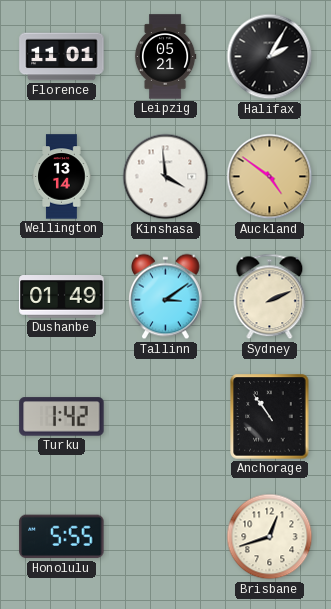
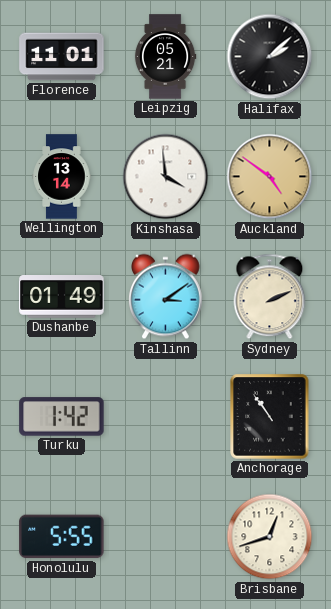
Halifax: 2:05 -> 2:08
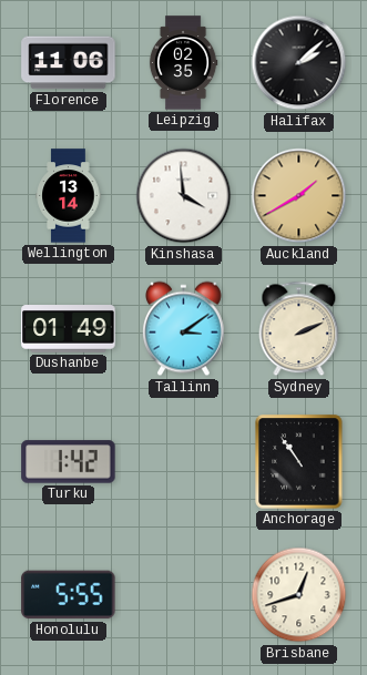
Florence: 11:01 -> 11:06
Leipzig: 05:21 -> 02:35
Auckland: 4:51 -> 1:40
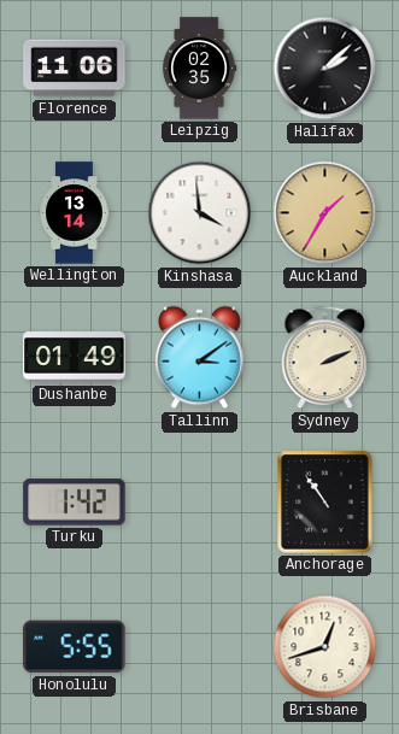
Auckland: 1:40 -> 1:35
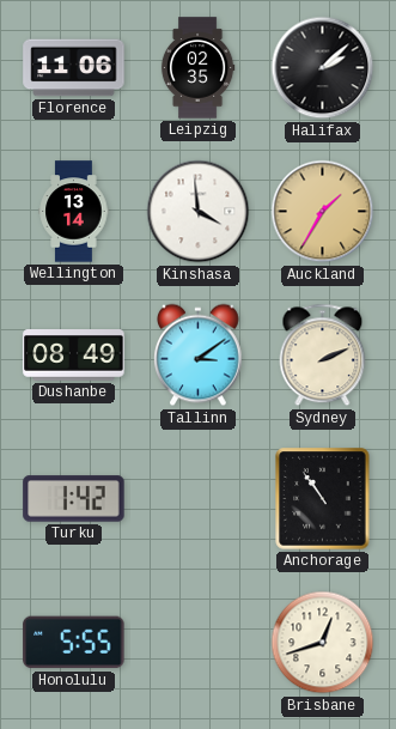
Dushanbe: 01:49 -> 08:49
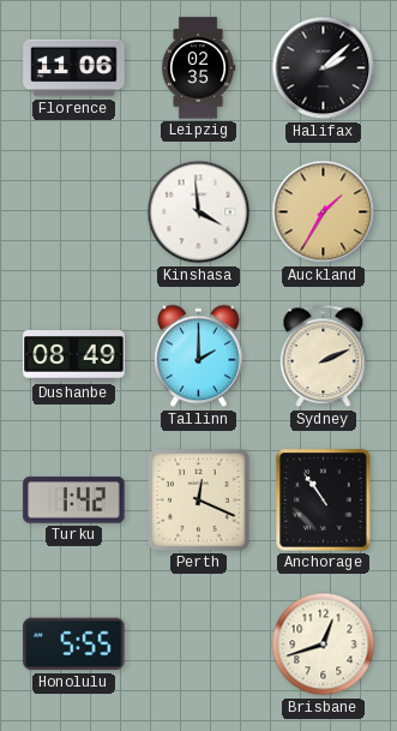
Wellington: 13:14 -> none
Tallinn: 3:09 -> 2:00
Perth: none -> 12:19
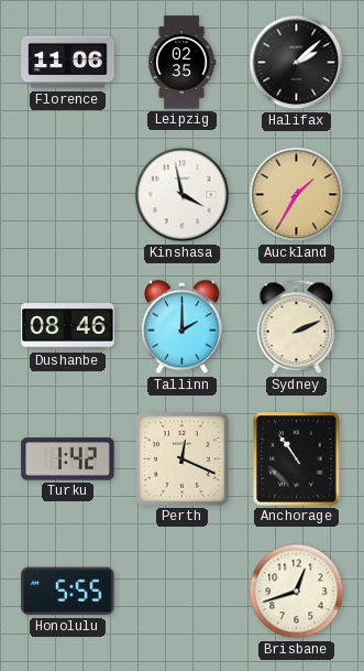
Kinshasa: 3:59 -> 3:58
Dushanbe: 08:49 -> 08:46
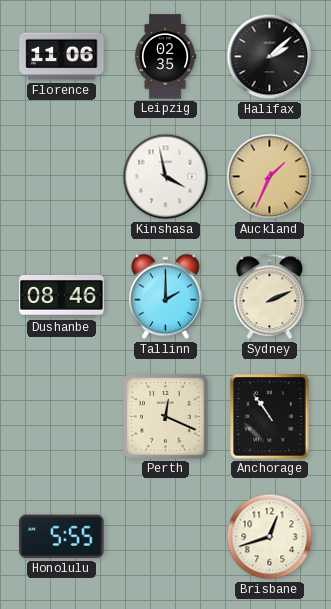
Auckland: 1:35 -> 1:34
Turku: 1:42 -> none
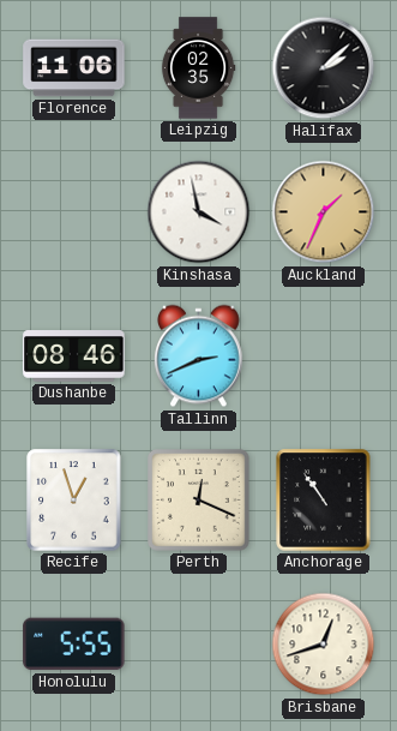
Tallinn: 2:00 -> 2:41
Sydney: 2:11 -> none
Recife: none -> 12:57
